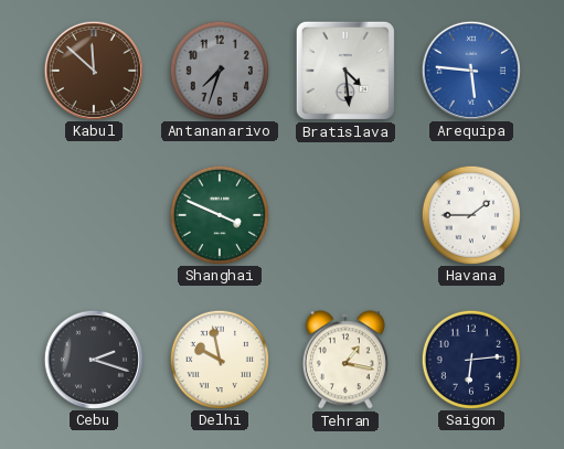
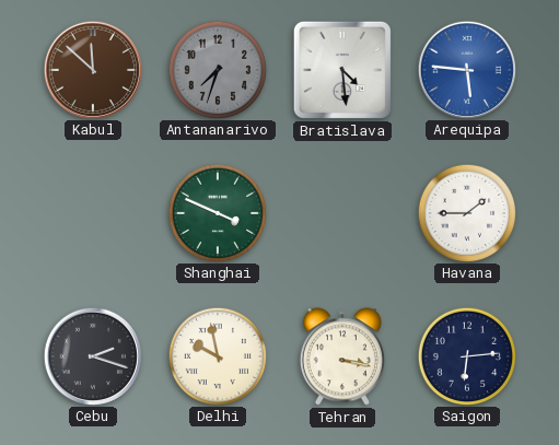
Tehran: 1:17 -> 3:17
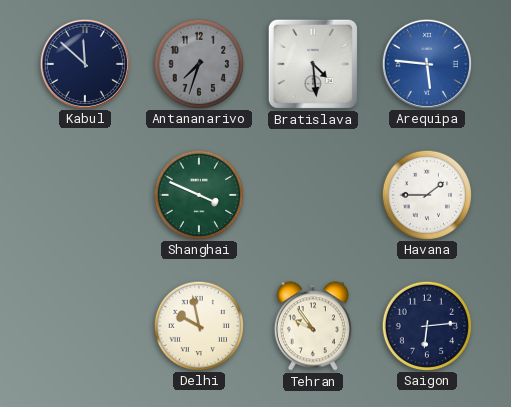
Kabul dial: brown -> navy
Cebu: 2:18 -> none
Tehran: 3:17 -> 9:54
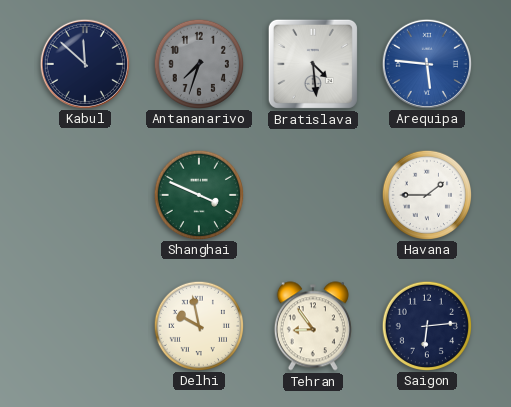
Tehran: 9:54 -> 8:54
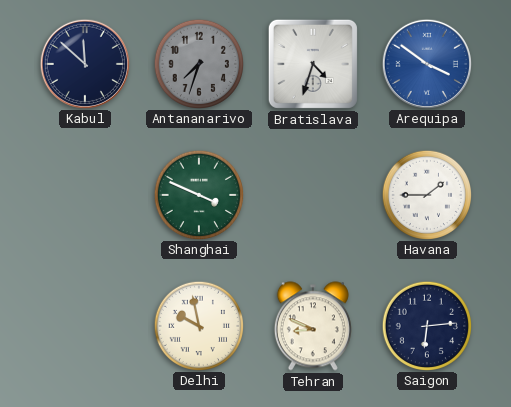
Bratislava: 4:29 -> 4:33
Arequipa: 5:46 -> 3:51
Tehran: 8:54 -> 8:49
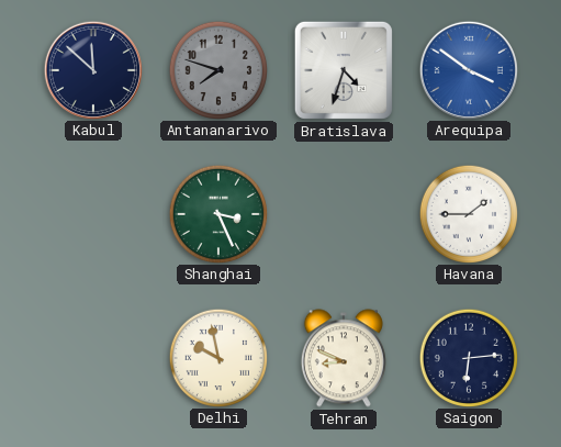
Antananarivo: 7:33 -> 7:48
Shanghai: 3:49 -> 3:26
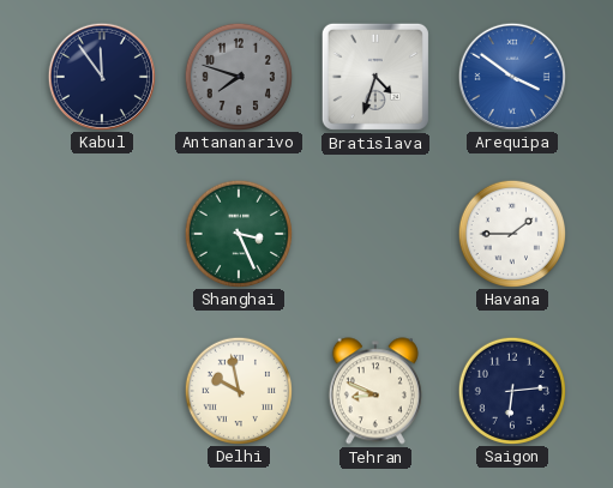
Kabul: 11:52 -> 11:54
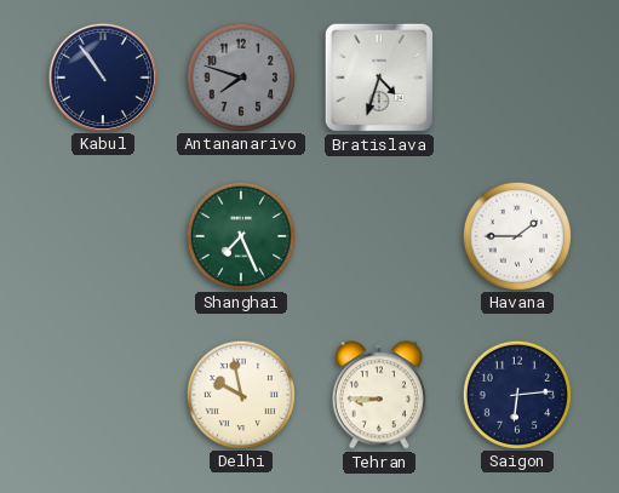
Kabul: 11:54 -> 10:54
Arequipa: 3:51 -> none
Shanghai: 3:26 -> 7:26
Tehran: 8:49 -> 8:45
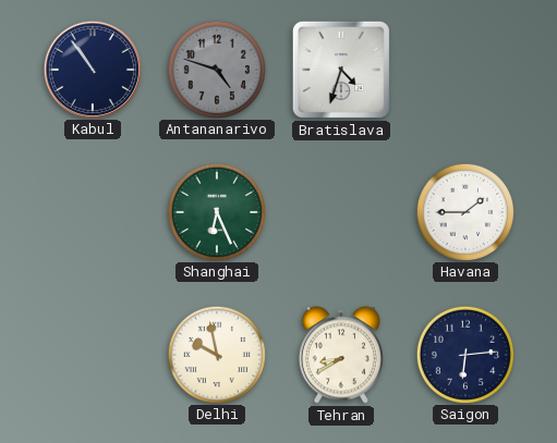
Antananarivo: 7:48 -> 4:48
Shanghai: 7:26 -> 6:26
Tehran: 8:45 -> 8:40
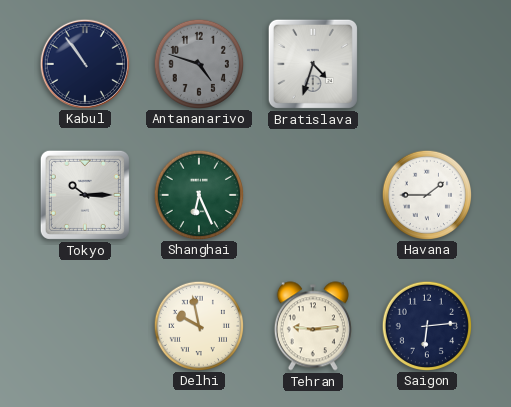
Tokyo: none -> 10:15
Tehran: 8:40 -> 9:14
